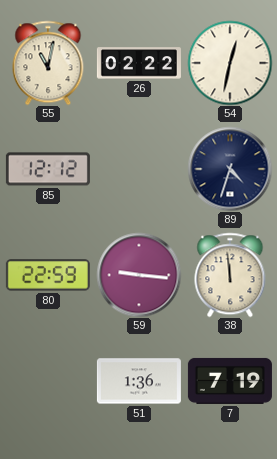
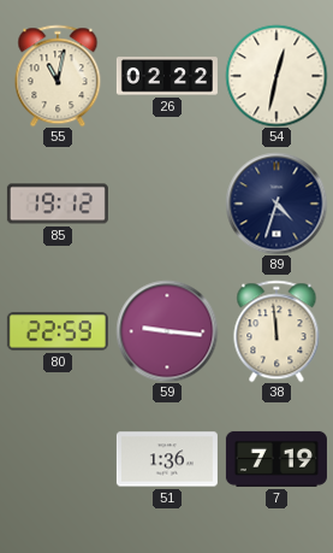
85: 12:12 -> 19:12
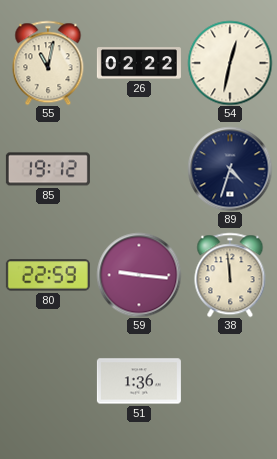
7: 7:19 -> none
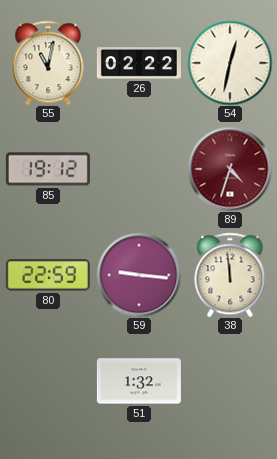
89 dial: navy -> burgundy
51: 1:36 -> 1:32
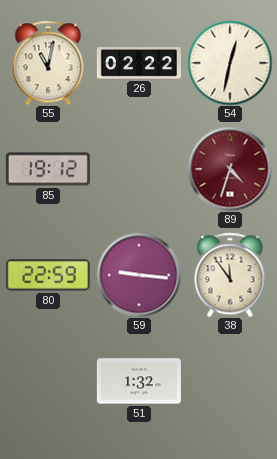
38: 11:59 -> 11:54
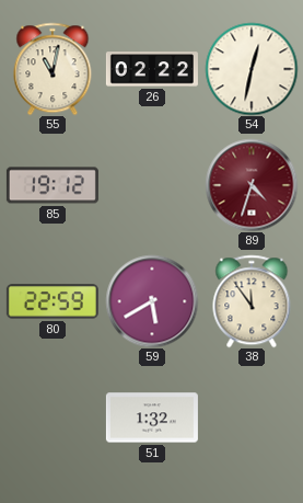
59: 9:16 -> 5:40
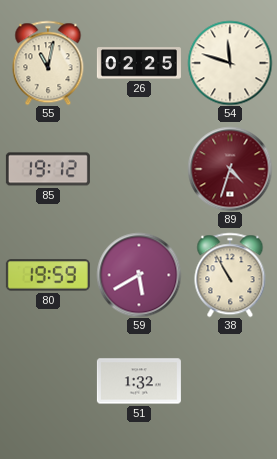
26: 02:22 -> 02:25
54: 12:32 -> 11:48
80: 22:59 -> 19:59
38: 11:54 -> 10:55
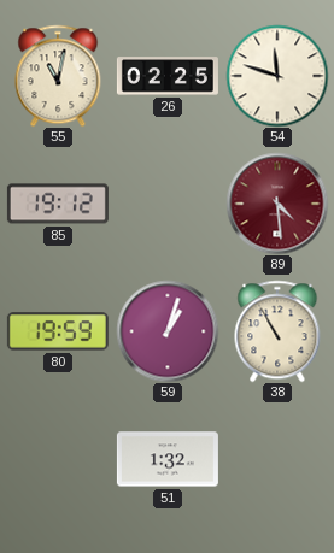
89: 4:33 -> 4:29
59: 5:40 -> 1:03
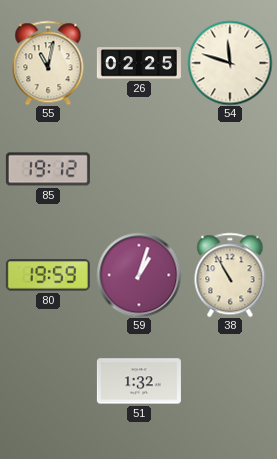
89: 4:29 -> none
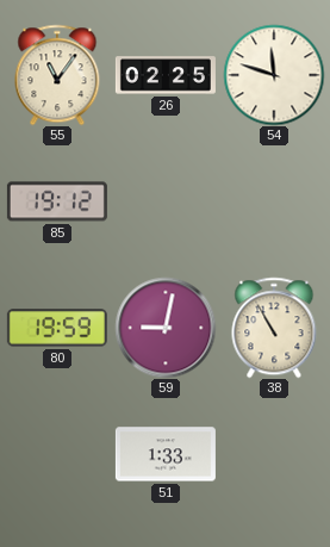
55: 11:02 -> 11:06
59: 1:03 -> 9:02
51: 1:32 -> 1:33
